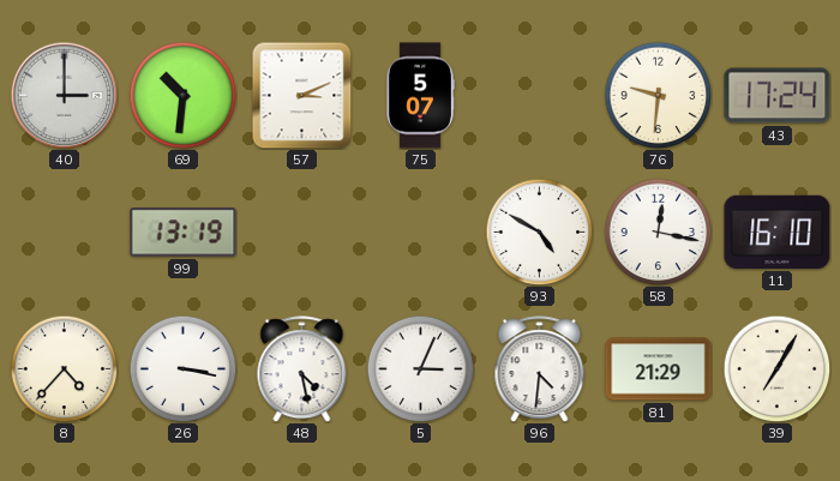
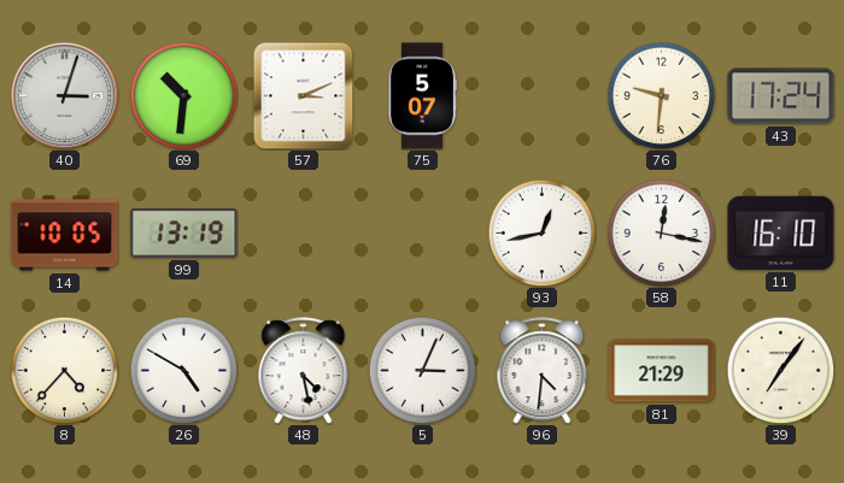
40: 3:00 -> 3:03
14: none -> 10:05
93: 4:50 -> 12:43
26: 3:17 -> 4:50
39: 7:05 -> 7:06
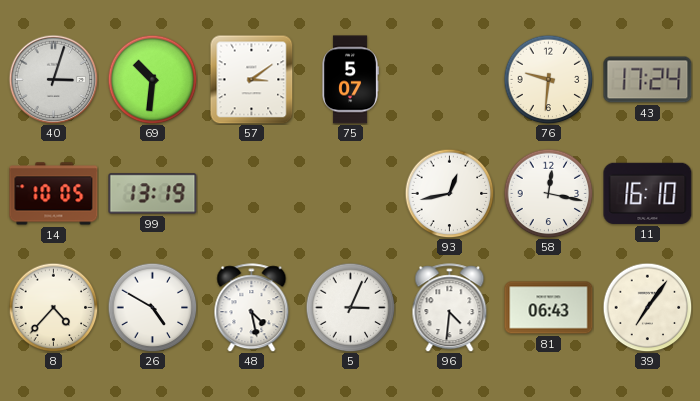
57: 3:11 -> 3:09
81: 21:29 -> 06:43
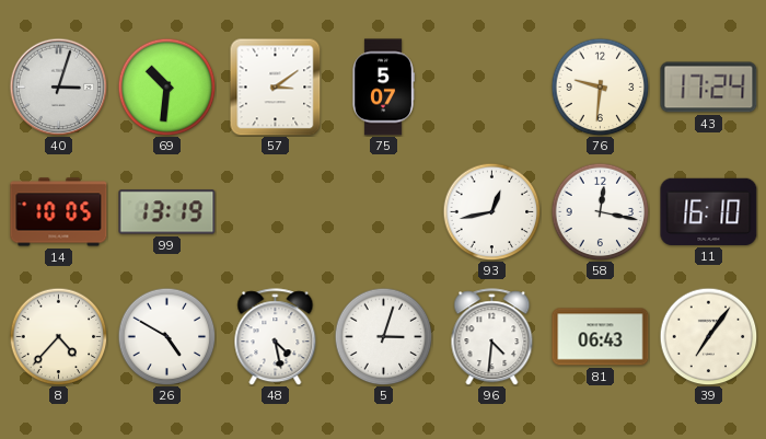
5: 3:04 -> 3:03
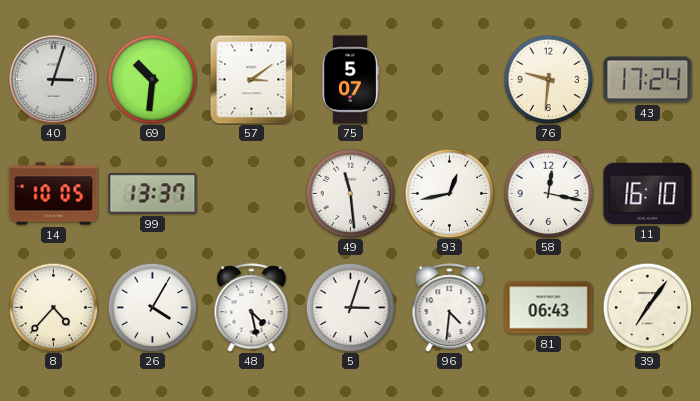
99: 13:19 -> 13:37
49: none -> 11:29
26: 4:50 -> 4:05
